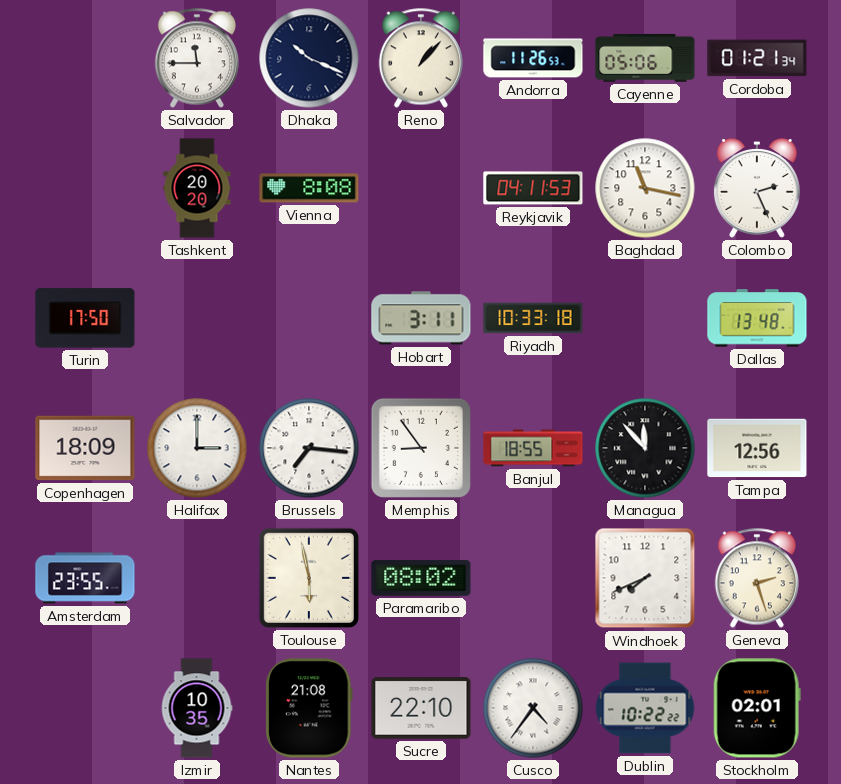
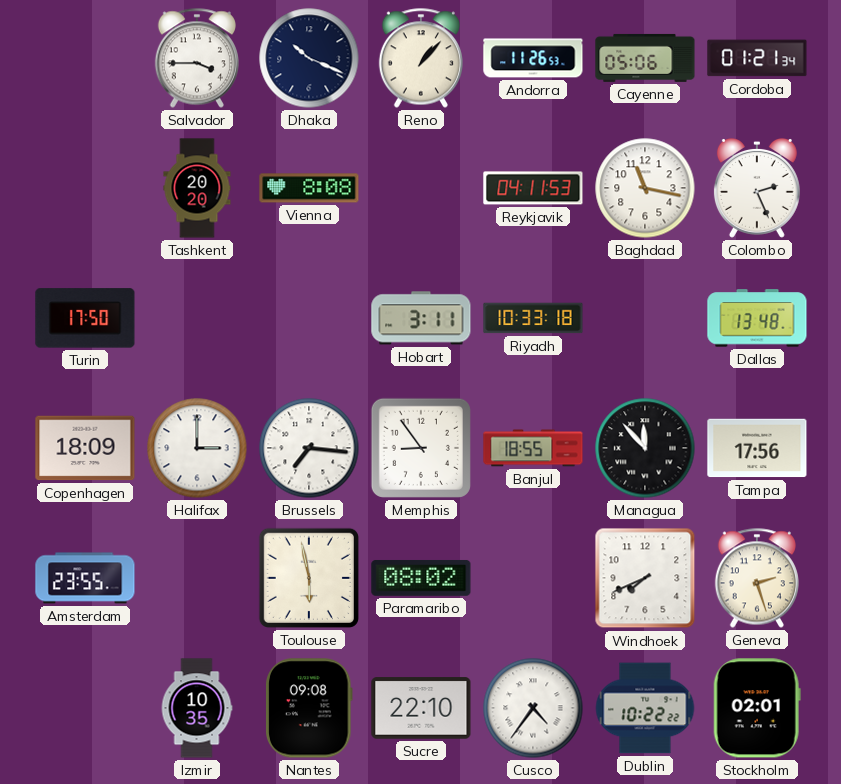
Salvador: 11:45 -> 3:45
Tampa: 12:56 -> 17:56
Nantes: 21:08 -> 09:08
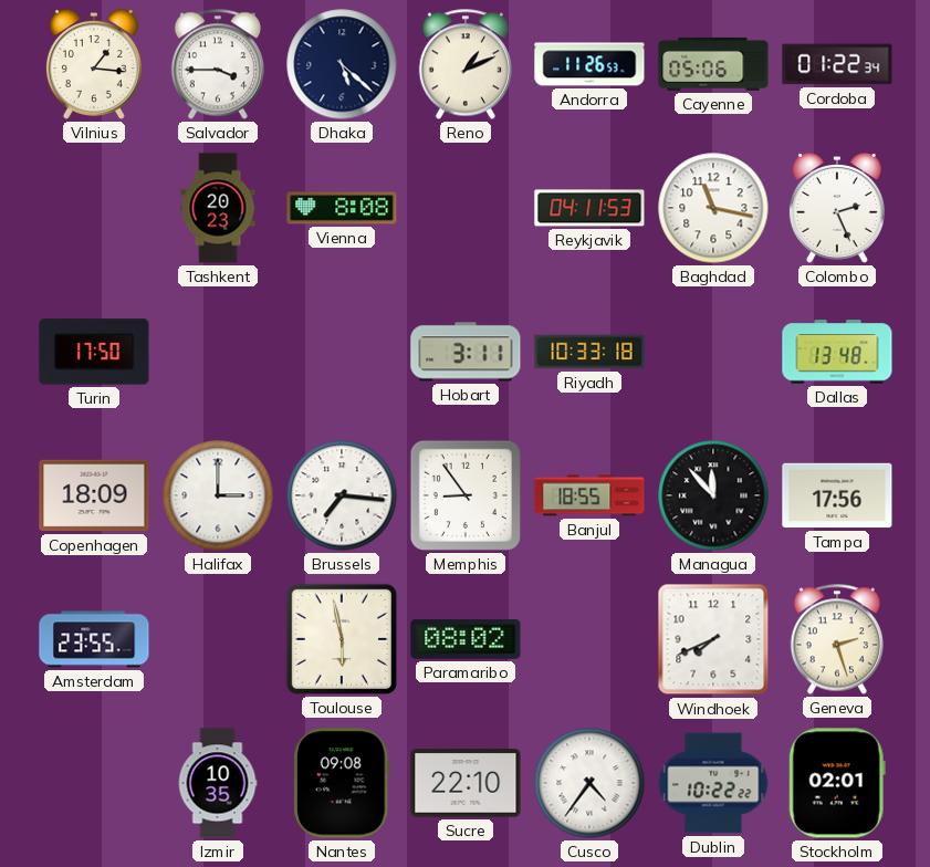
Vilnius: none -> 1:16
Dhaka: 10:19 -> 5:22
Reno: 1:07 -> 1:11
Cordoba: 01:21 -> 01:22
Tashkent: 20:20 -> 20:23
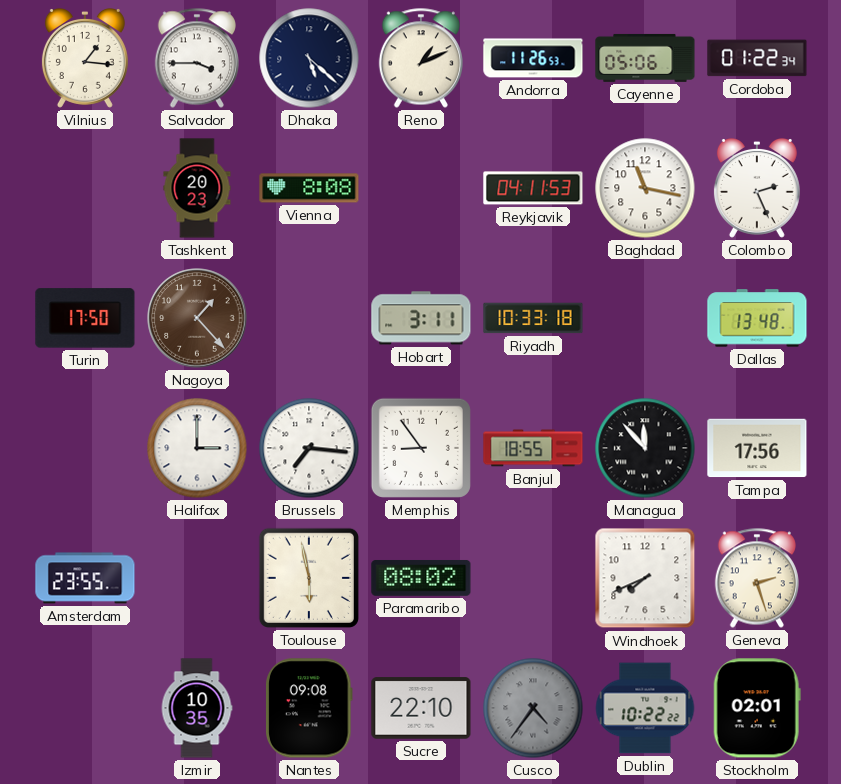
Nagoya: none -> 1:23
Copenhagen: 18:09 -> none
Cusco dial: white -> grey
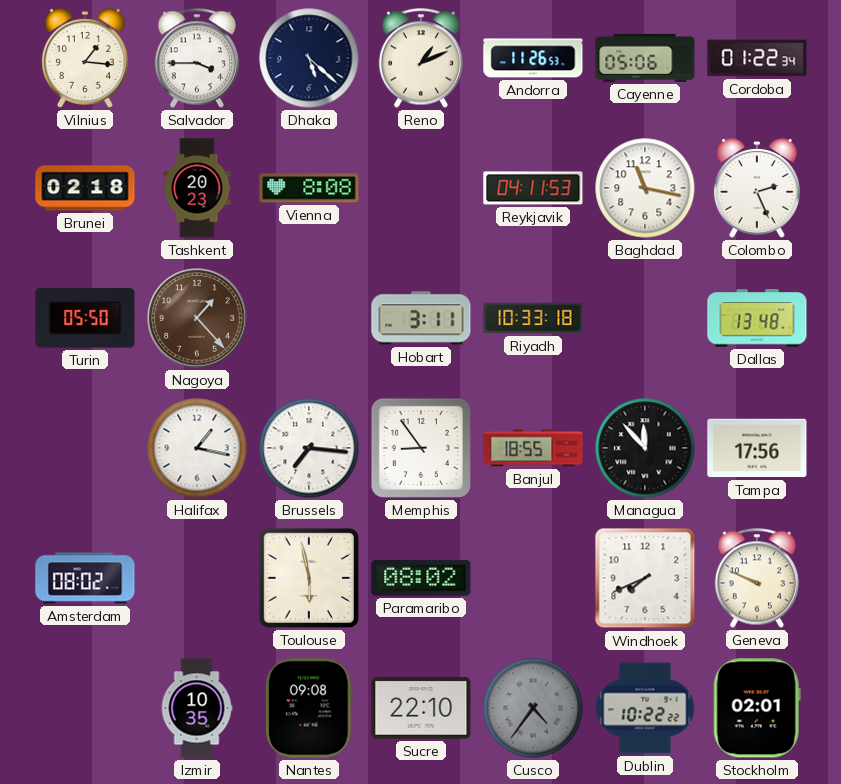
Brunei: none -> 02:18
Turin: 17:50 -> 05:50
Halifax: 3:00 -> 1:17
Amsterdam: 23:55 -> 08:02
Geneva: 2:27 -> 9:49
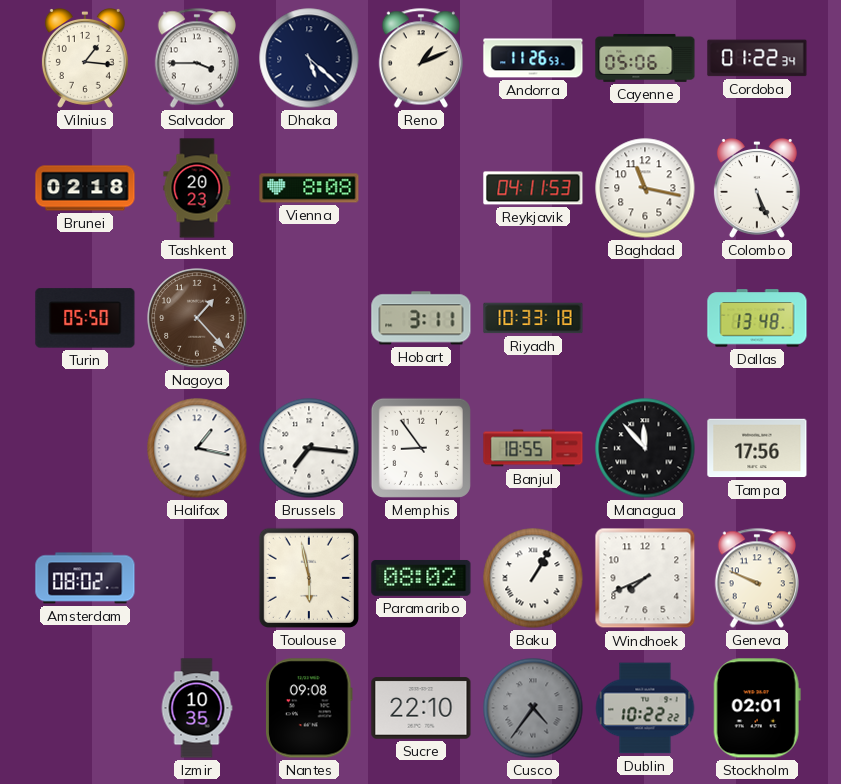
Colombo: 2:26 -> 5:26
Baku: none -> 1:05
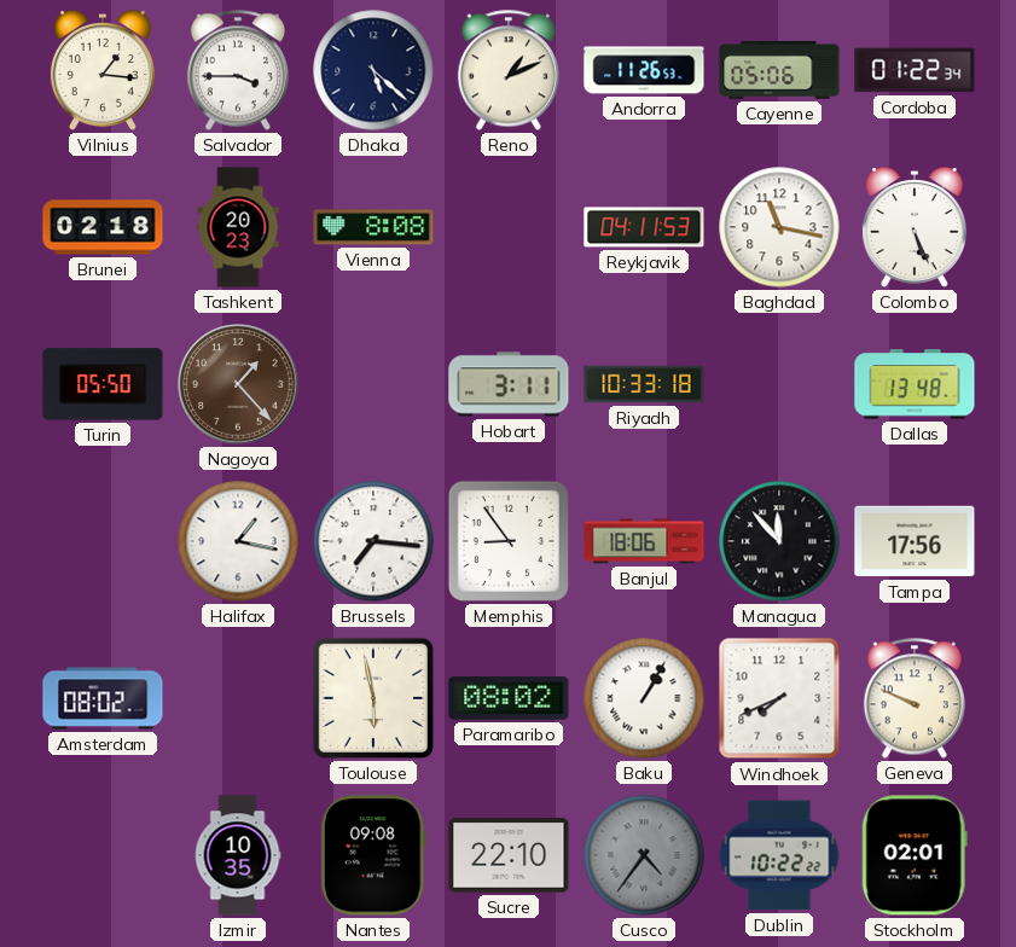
Banjul: 18:55 -> 18:06
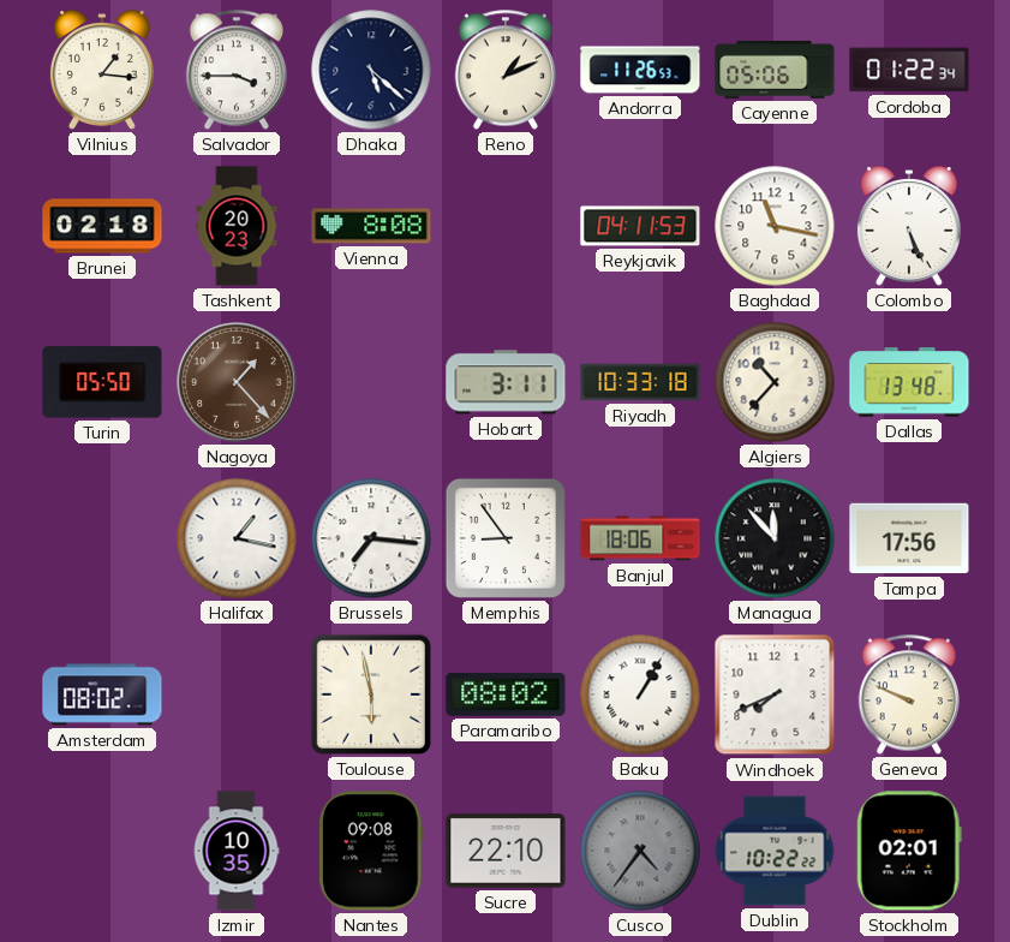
Algiers: none -> 10:37
